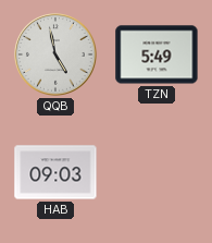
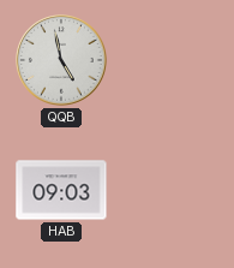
TZN: 5:49 -> none
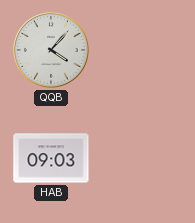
QQB: 4:58 -> 4:07
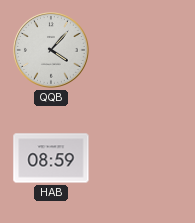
HAB: 09:03 -> 08:59
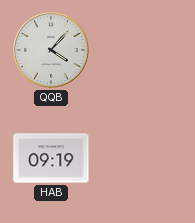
HAB: 08:59 -> 09:19
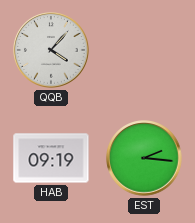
EST: none -> 2:16
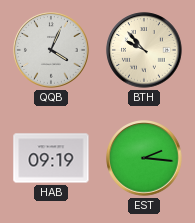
QQB: 4:07 -> 4:04
BTH: none -> 9:53
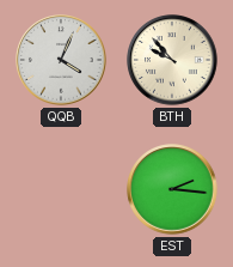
HAB: 09:19 -> none
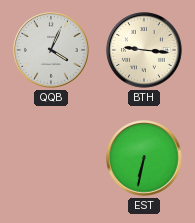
BTH: 9:53 -> 9:16
EST: 2:16 -> 6:32
